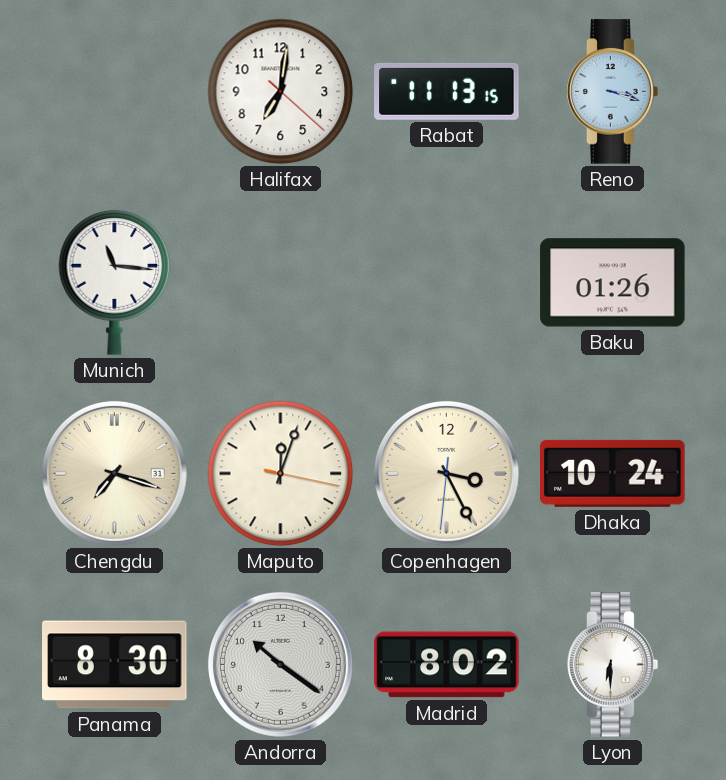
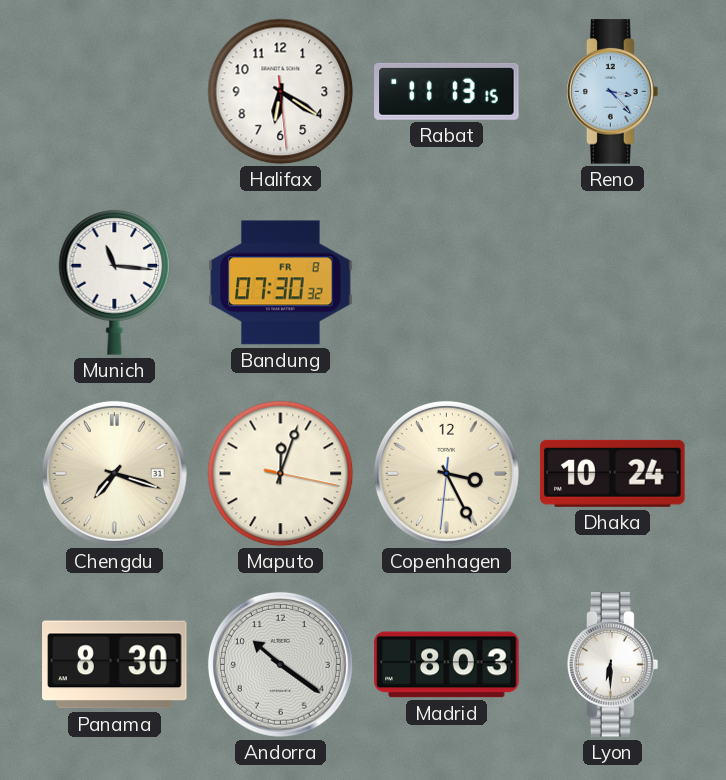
Halifax: 7:01 -> 6:20
Reno: 3:18 -> 3:23
Bandung: none -> 07:30
Baku: 01:26 -> none
Madrid: 8:02 -> 8:03
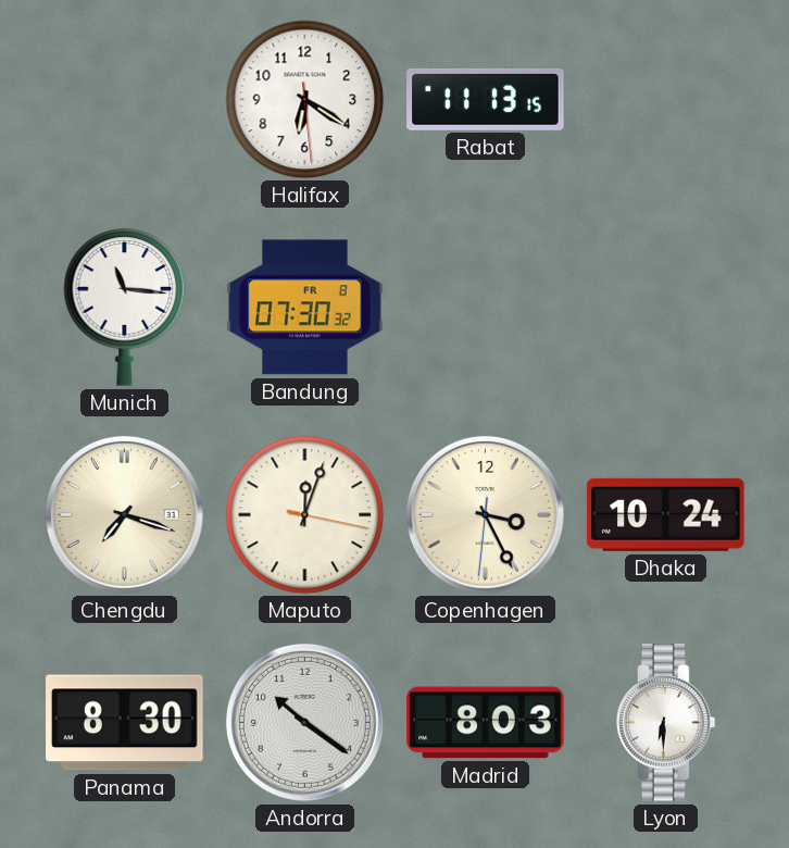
Reno: 3:23 -> none
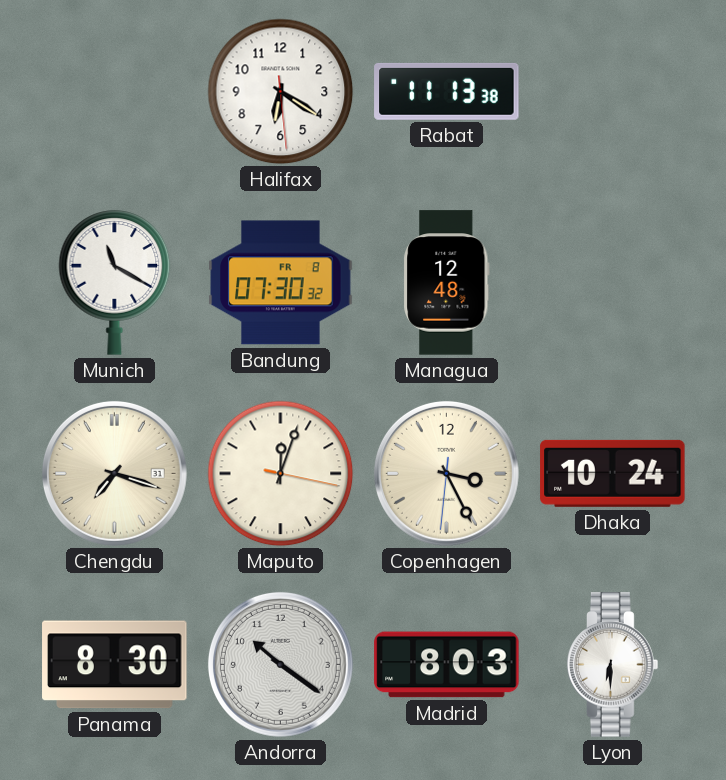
Rabat: 11:13:15 -> 11:13:38
Munich: 11:16 -> 11:20
Managua: none -> 12:48
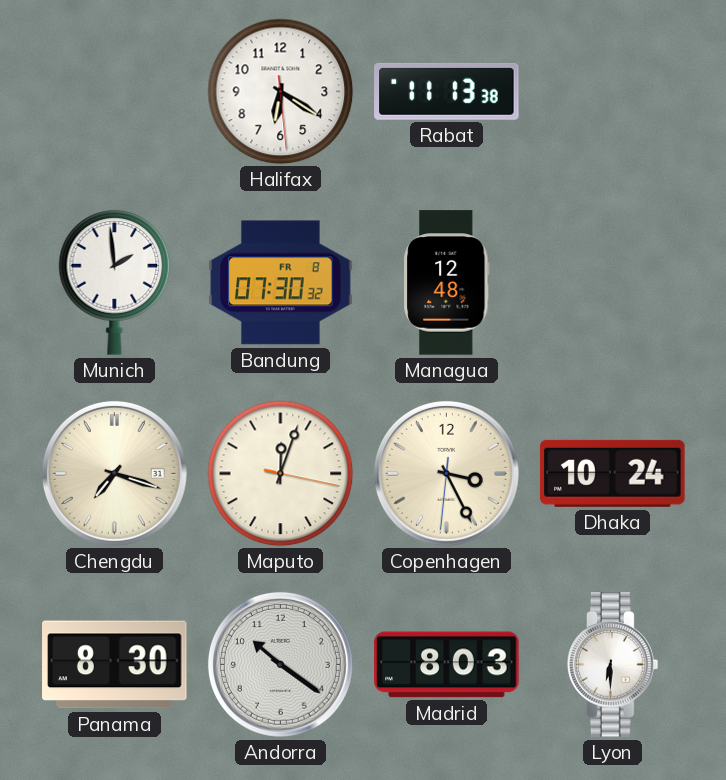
Munich: 11:20 -> 1:59
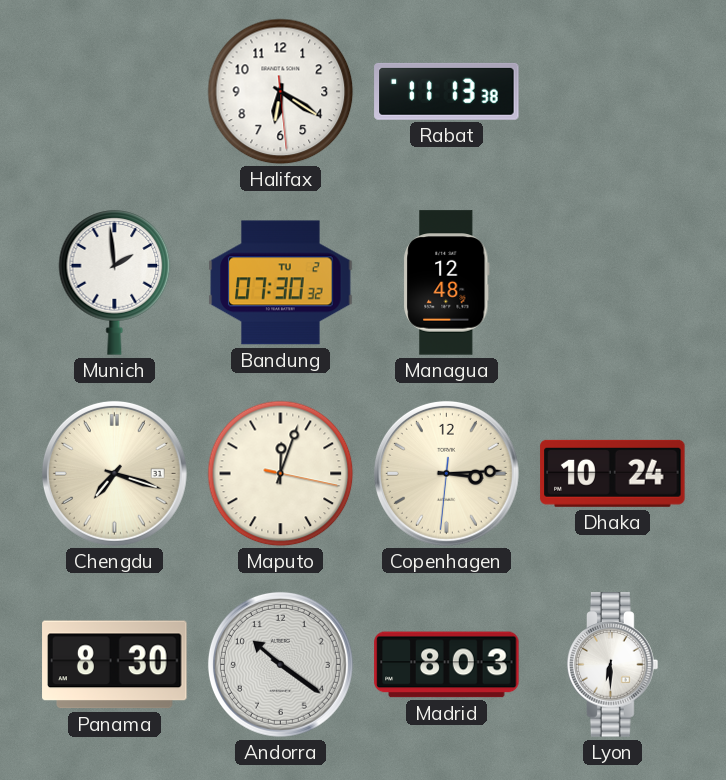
Bandung date: FR 8 -> TU 2
Copenhagen: 3:25 -> 3:14
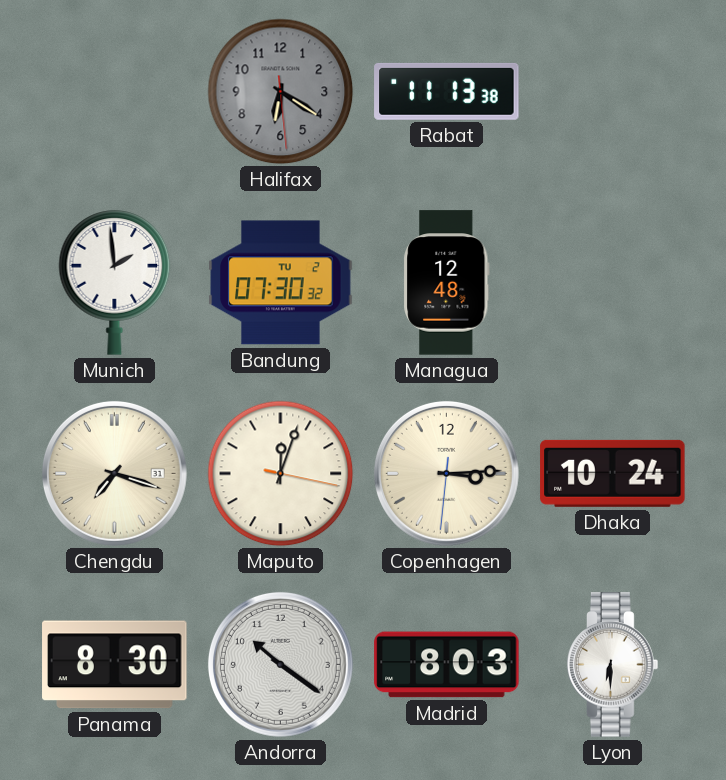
Halifax dial: white -> grey
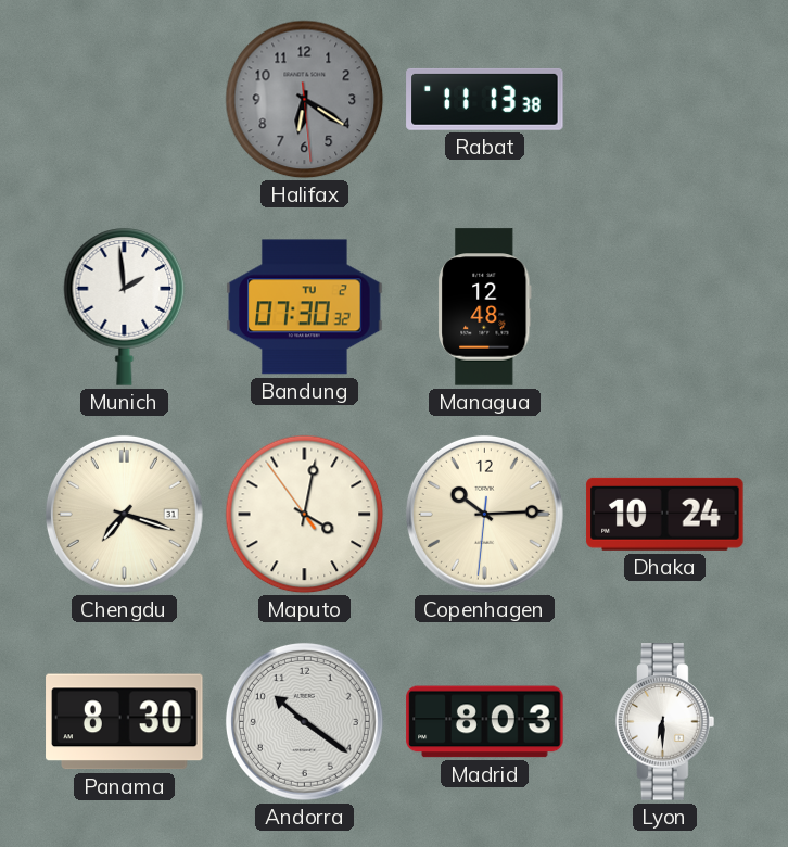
Maputo: 12:03 -> 4:01
Copenhagen: 3:14 -> 10:14
